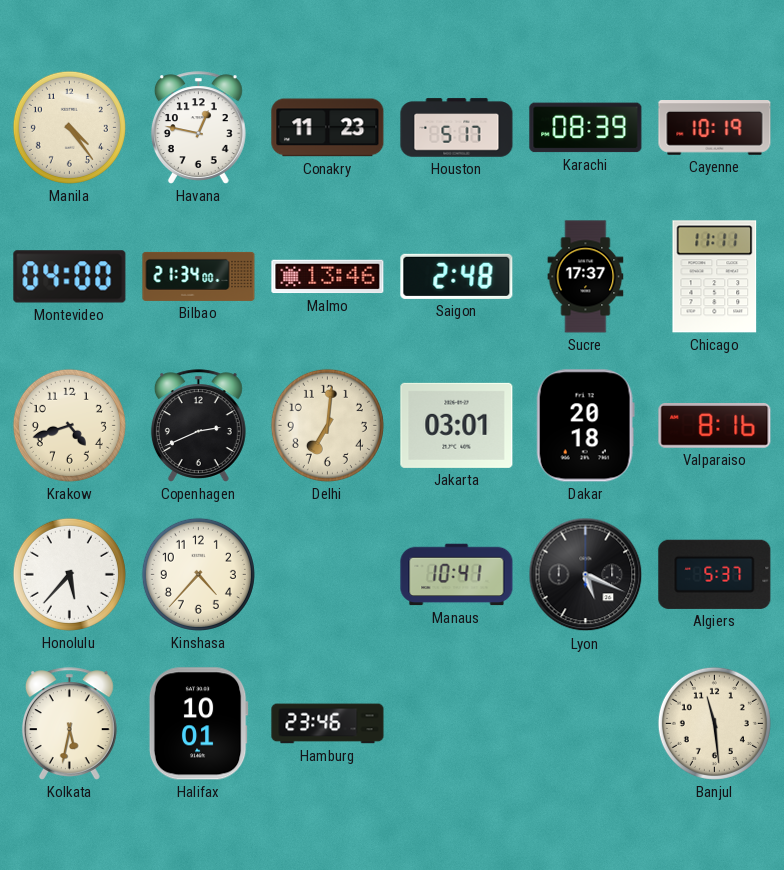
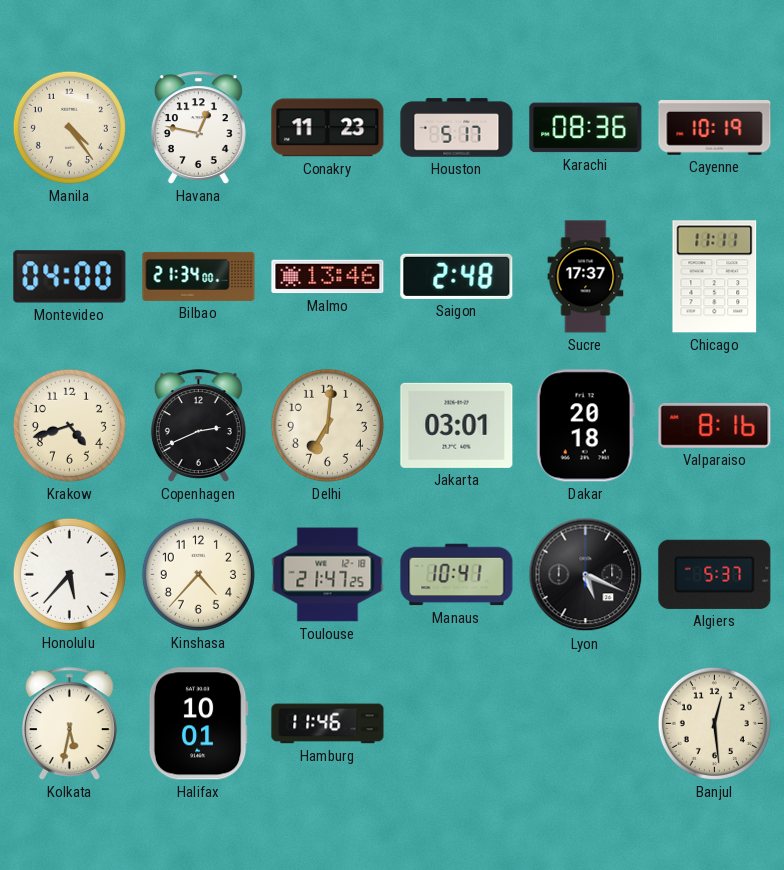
Karachi: 08:39 -> 08:36
Toulouse: none -> 21:47
Hamburg: 23:46 -> 11:46
Banjul: 11:29 -> 12:29
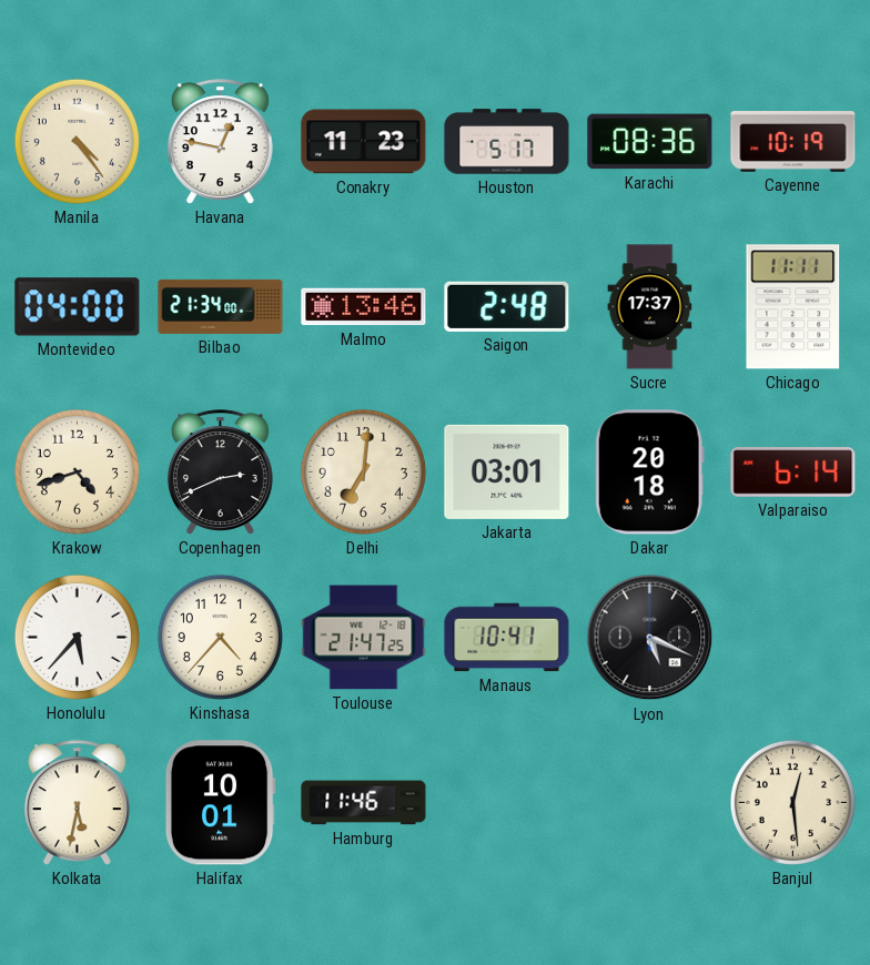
Valparaiso: 8:16 -> 6:14
Algiers: 5:37 -> none
